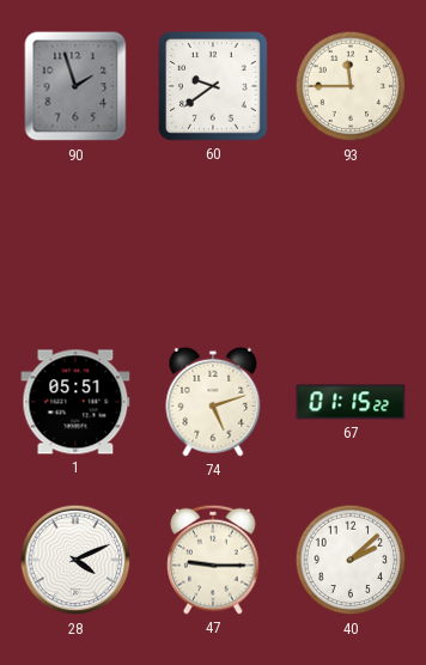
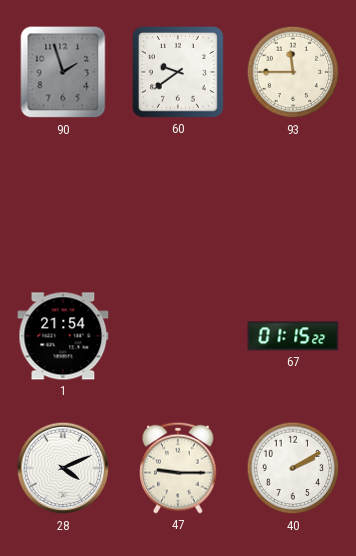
1: 05:51 -> 21:54
74: 5:12 -> none
40: 2:08 -> 2:10
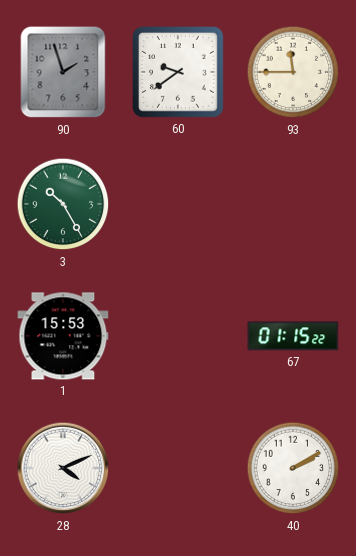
3: none -> 10:25
1: 21:54 -> 15:53
47: 9:15 -> none
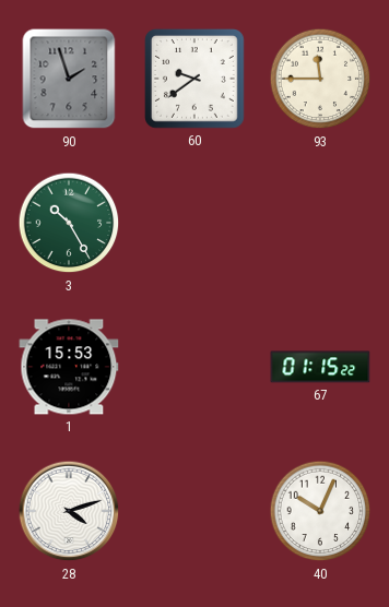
28: 4:11 -> 4:12
40: 2:10 -> 10:04
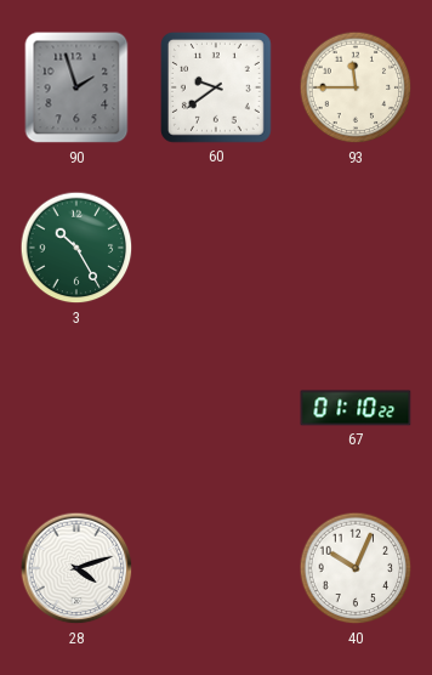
1: 15:53 -> none
67: 01:15 -> 01:10
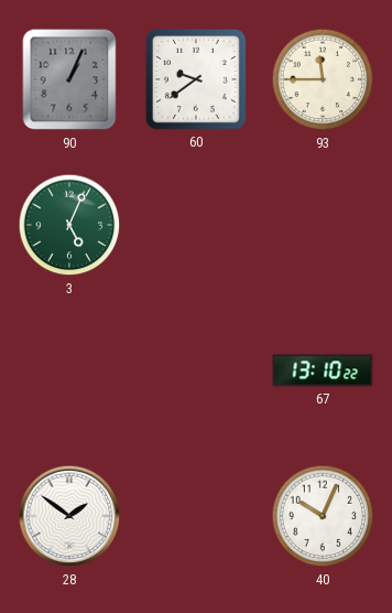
90: 1:57 -> 1:04
3: 10:25 -> 5:04
67: 01:10 -> 13:10
28: 4:12 -> 1:51
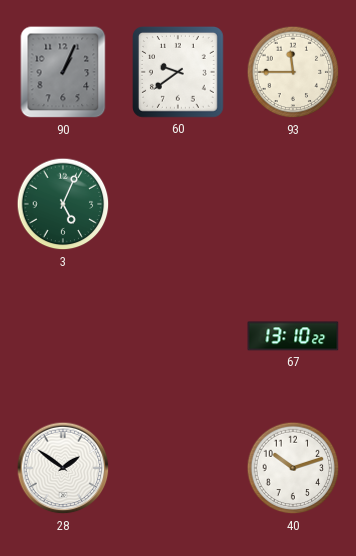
40: 10:04 -> 10:12
